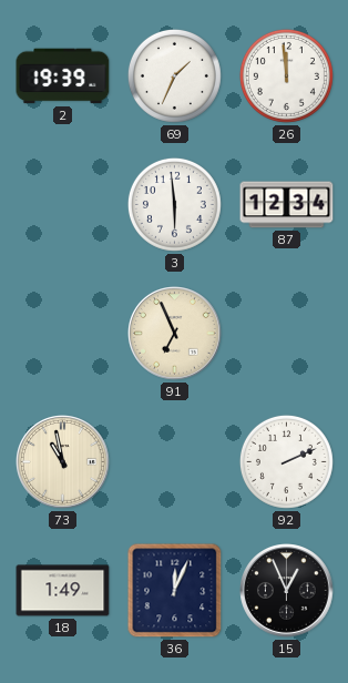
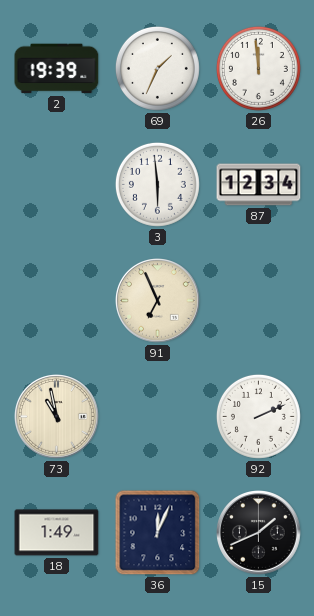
15: 12:56 -> 1:41
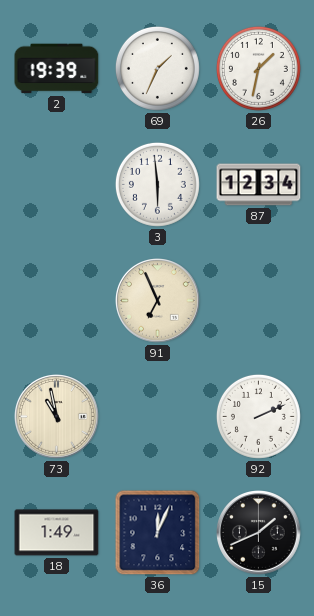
26: 11:59 -> 1:32
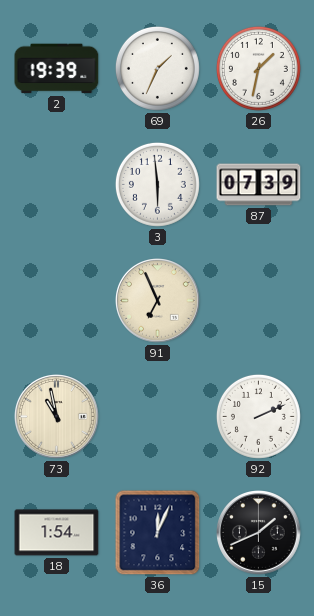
87: 12:34 -> 07:39
18: 1:49 -> 1:54
